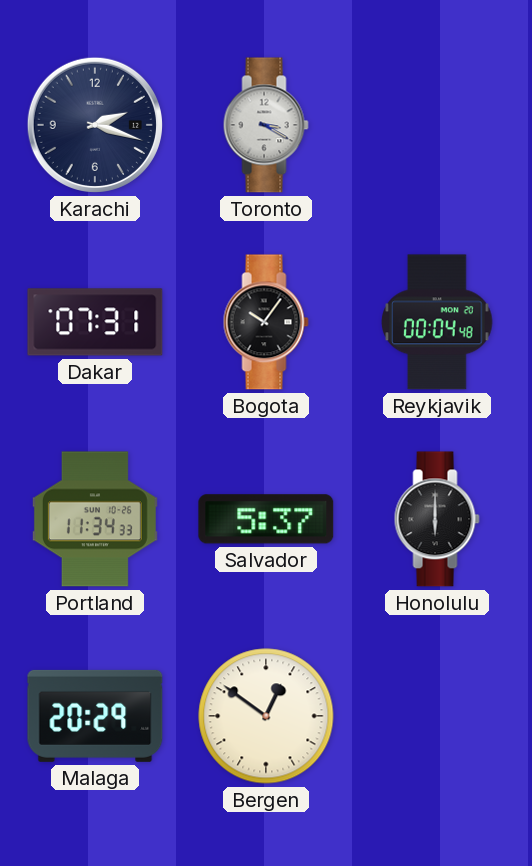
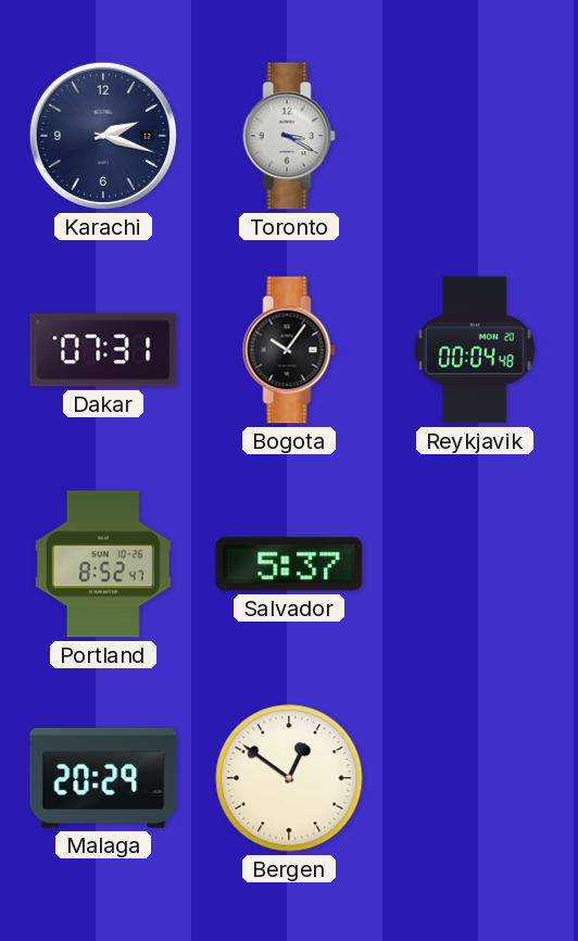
Portland: 11:34 -> 8:52
Honolulu: 6:00 -> none
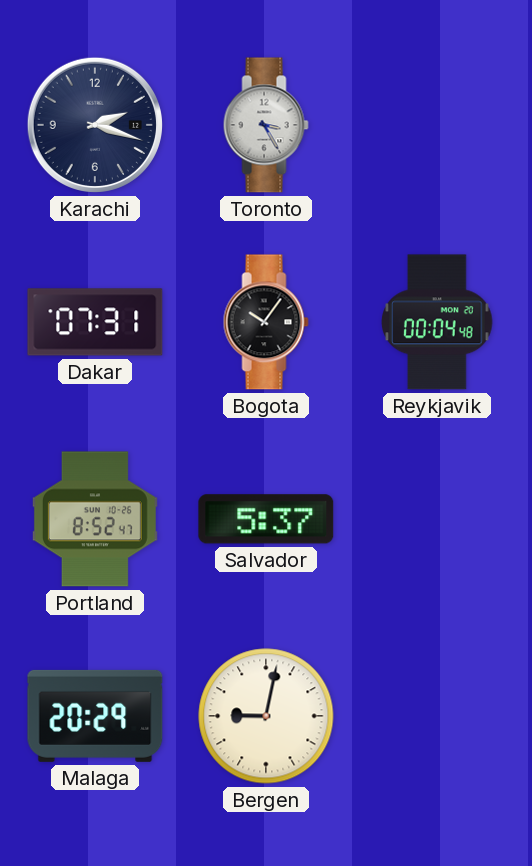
Toronto: 3:20 -> 3:25
Bergen: 12:51 -> 9:02
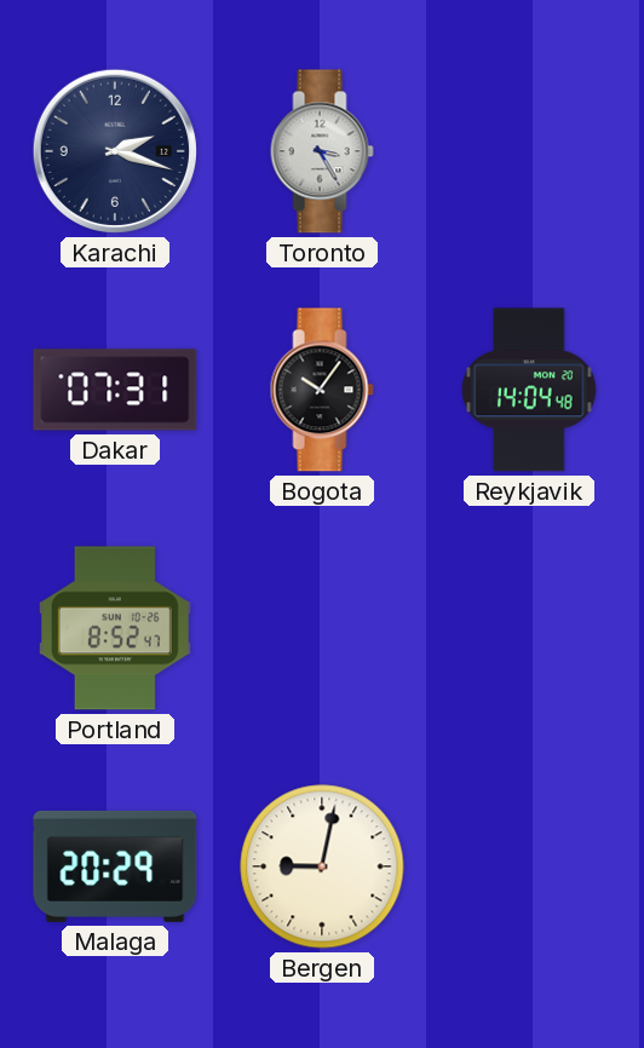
Reykjavik: 00:04 -> 14:04
Salvador: 5:37 -> none
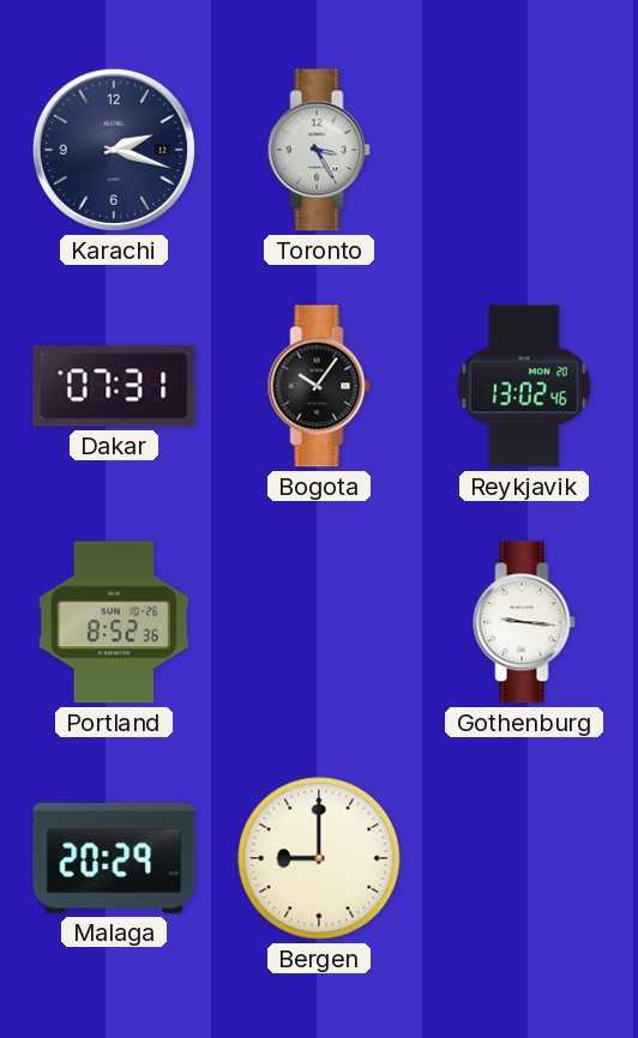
Reykjavik: 14:04 -> 13:02
Portland: 8:52:47 -> 8:52:36
Gothenburg: none -> 9:16
Bergen: 9:02 -> 9:00
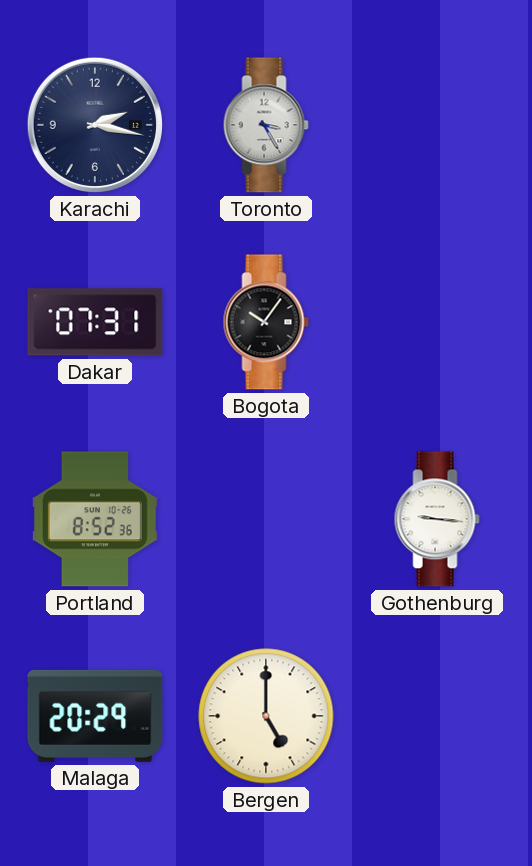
Karachi: 2:18 -> 2:17
Reykjavik: 13:02 -> none
Bergen: 9:00 -> 5:00
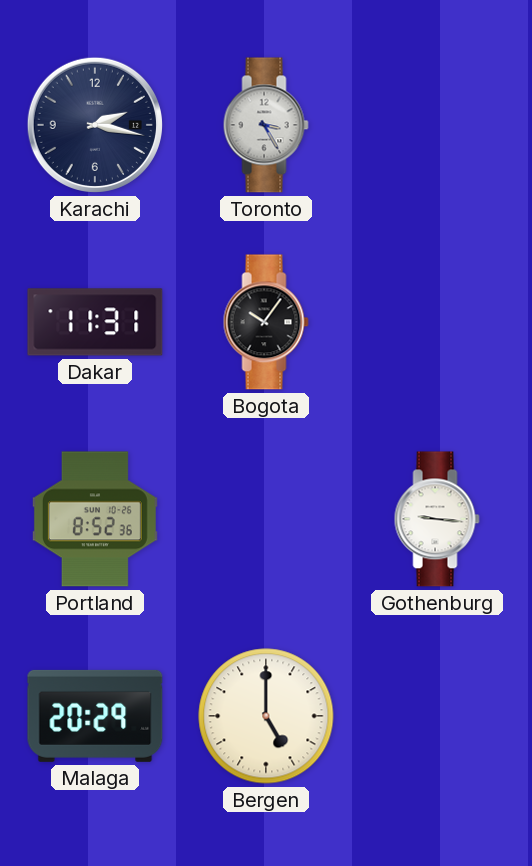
Dakar: 07:31 -> 11:31
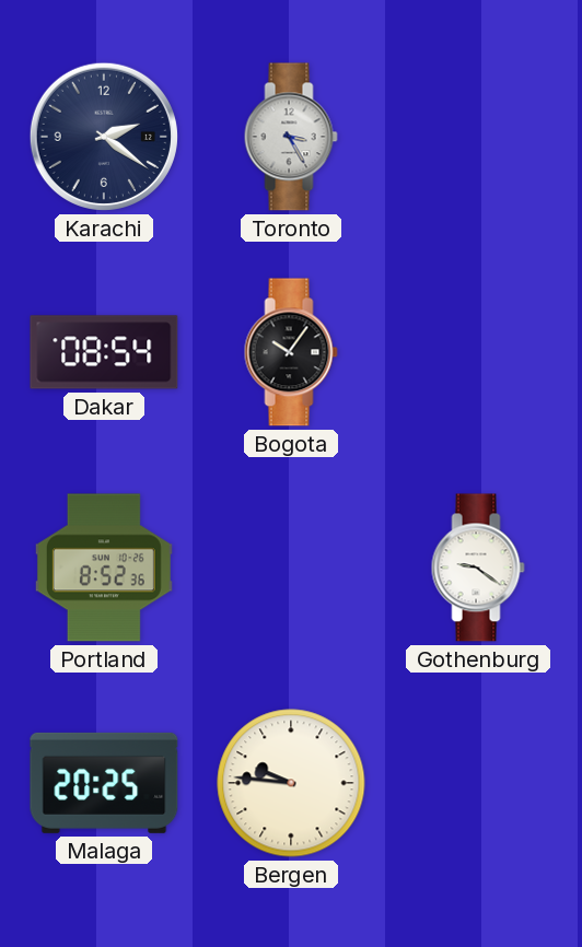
Karachi: 2:17 -> 2:21
Dakar: 11:31 -> 08:54
Gothenburg: 9:16 -> 9:21
Malaga: 20:29 -> 20:25
Bergen: 5:00 -> 9:46
